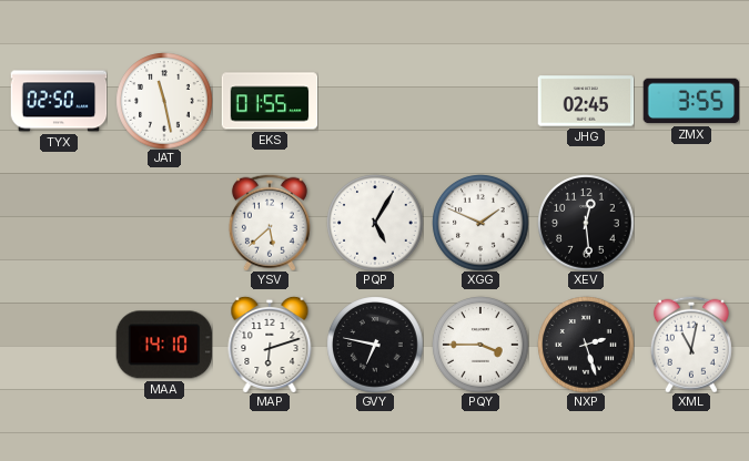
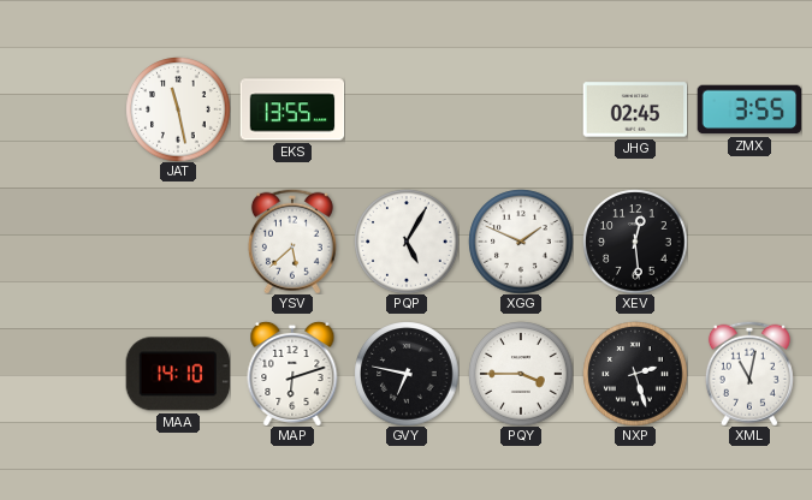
TYX: 02:50 -> none
EKS: 01:55 -> 13:55
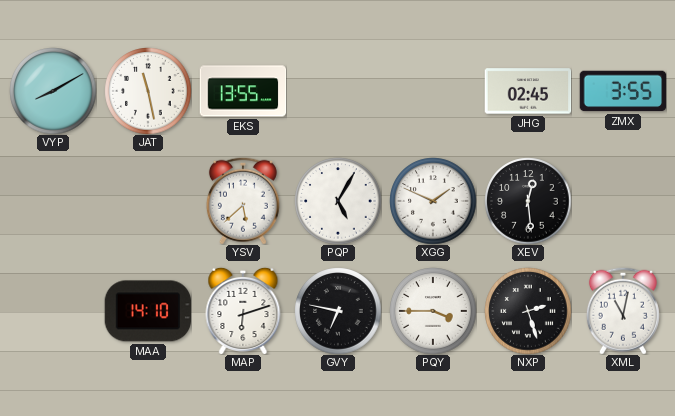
VYP: none -> 8:10
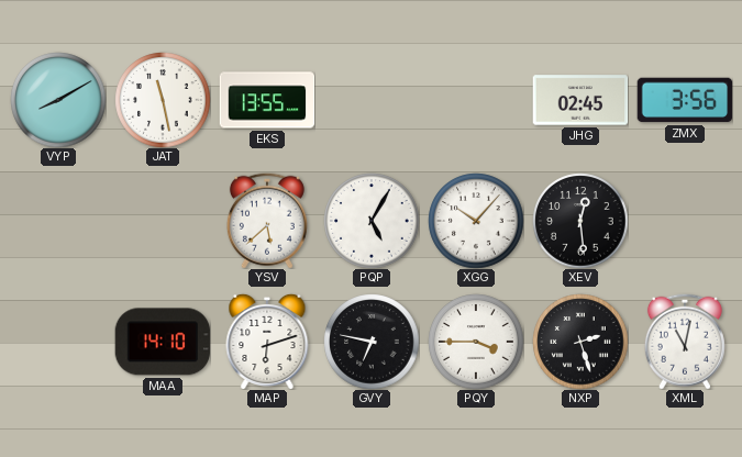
ZMX: 3:55 -> 3:56
XGG: 1:49 -> 10:07
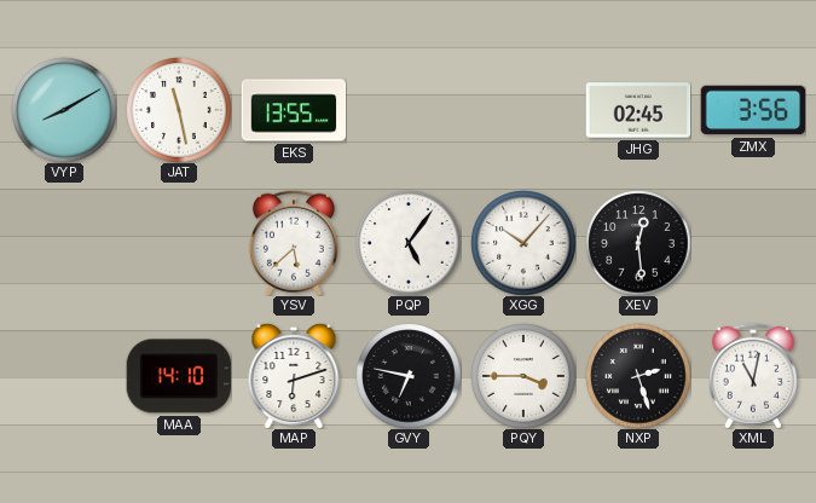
PQP: 5:05 -> 5:06
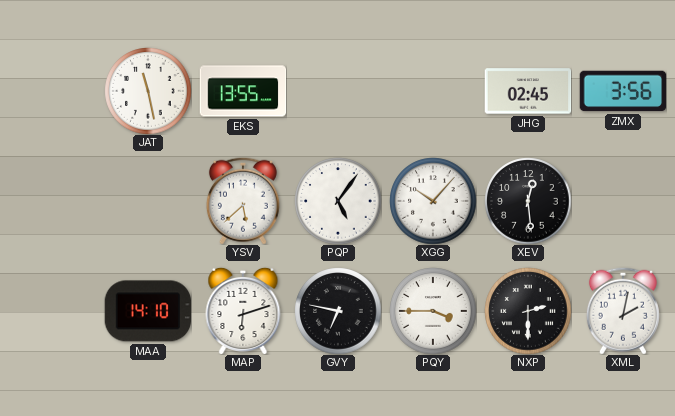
VYP: 8:10 -> none
NXP: 2:27 -> 2:30
XML: 11:02 -> 2:02
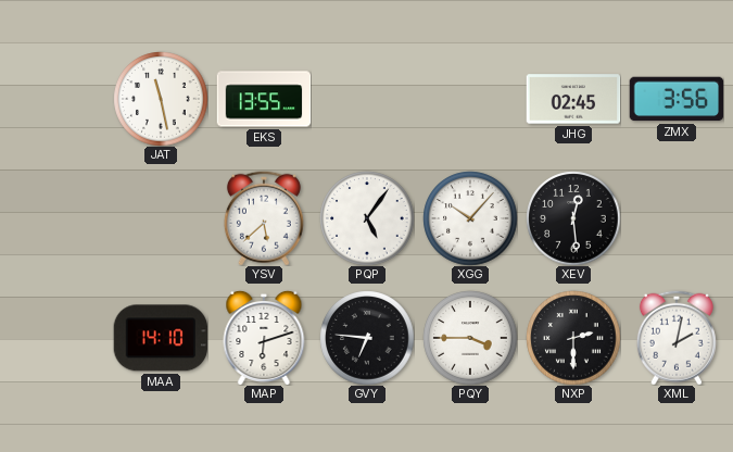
GVY: 6:47 -> 6:46
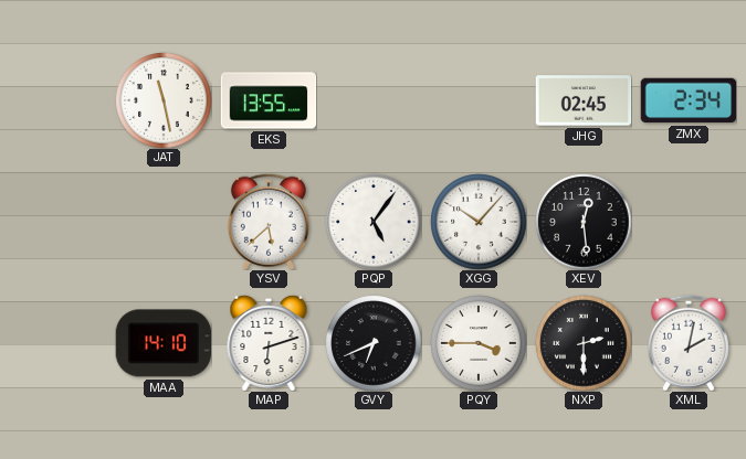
ZMX: 3:56 -> 2:34
GVY: 6:46 -> 6:41
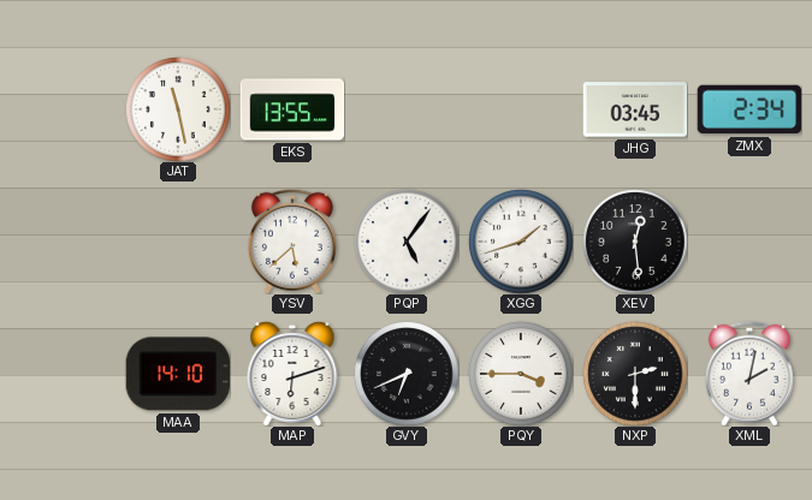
JHG: 02:45 -> 03:45
XGG: 10:07 -> 1:42
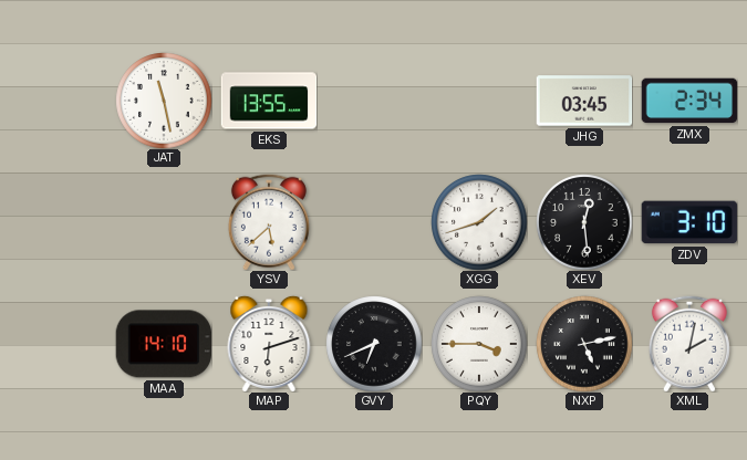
PQP: 5:06 -> none
ZDV: none -> 3:10
NXP: 2:30 -> 5:13
